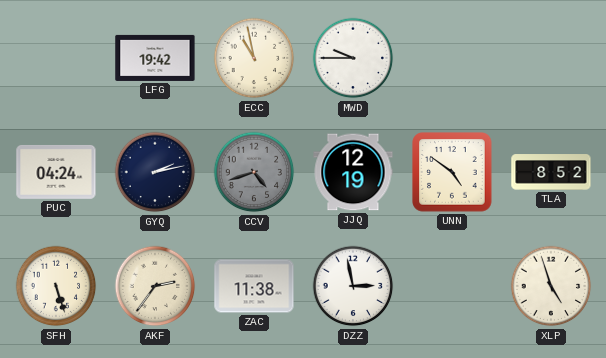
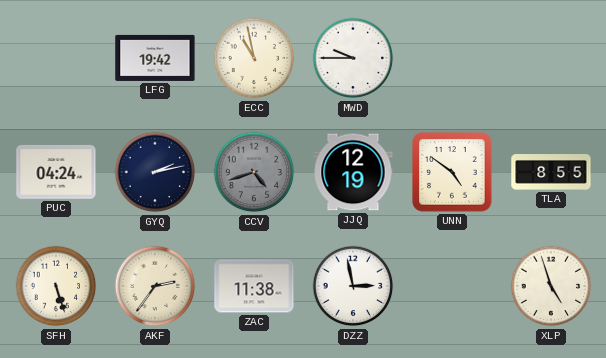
TLA: 8:52 -> 8:55
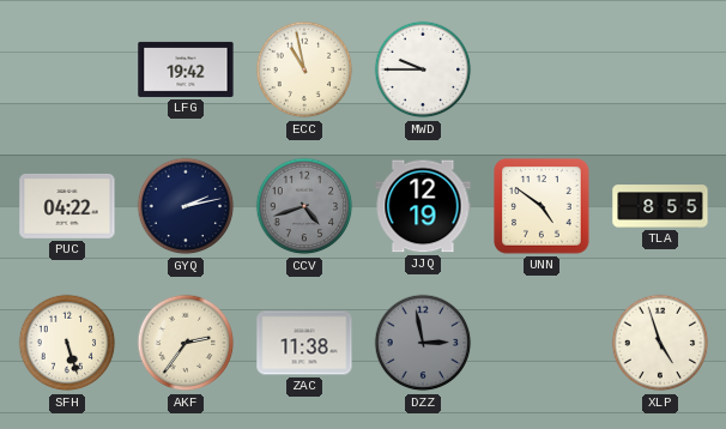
PUC: 04:24 -> 04:22
DZZ dial: white -> grey
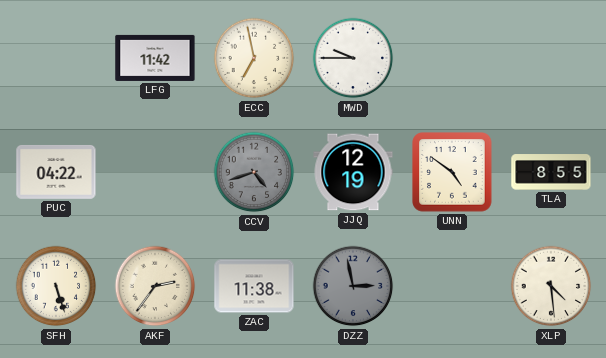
LFG: 19:42 -> 11:42
ECC: 10:58 -> 6:58
GYQ: 2:13 -> none
XLP: 4:57 -> 4:29
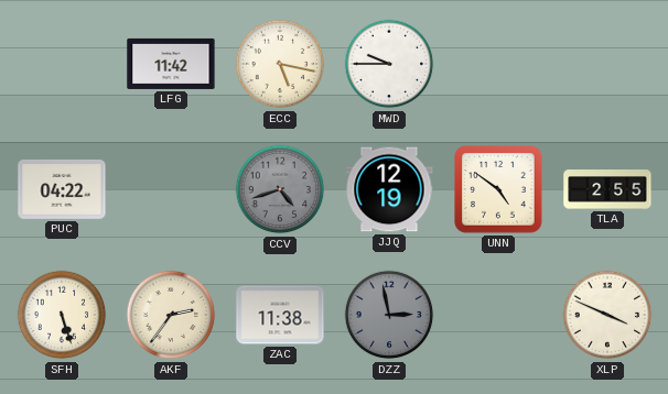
ECC: 6:58 -> 5:17
TLA: 8:55 -> 2:55
XLP: 4:29 -> 3:49
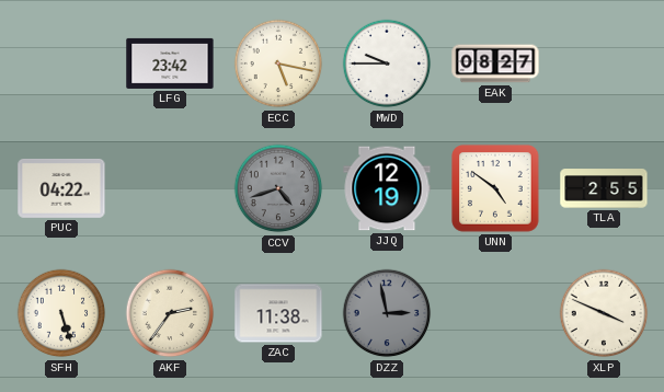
LFG: 11:42 -> 23:42
EAK: none -> 08:27
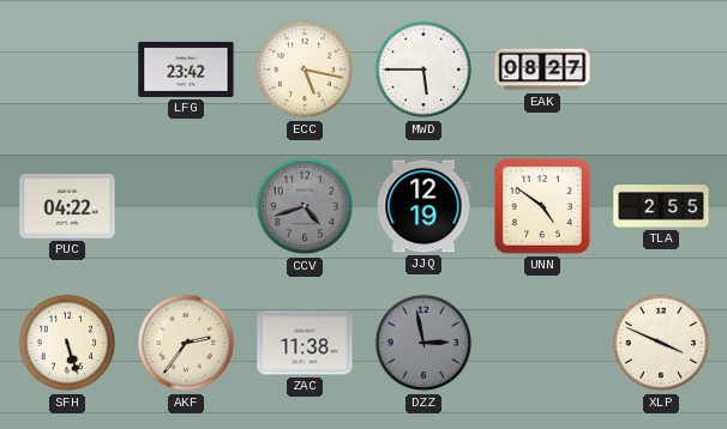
MWD: 9:45 -> 5:45
